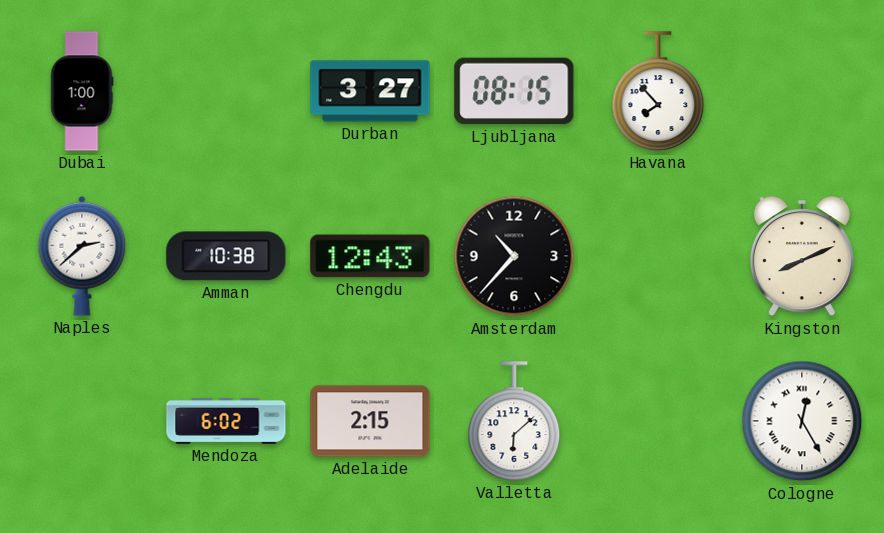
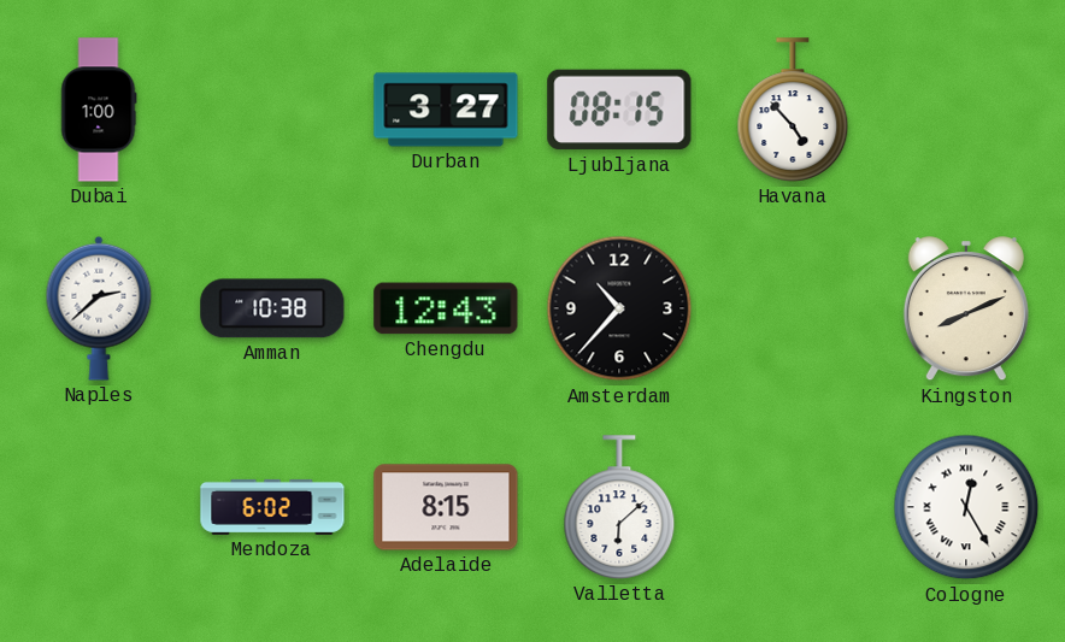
Havana: 7:53 -> 4:53
Adelaide: 2:15 -> 8:15
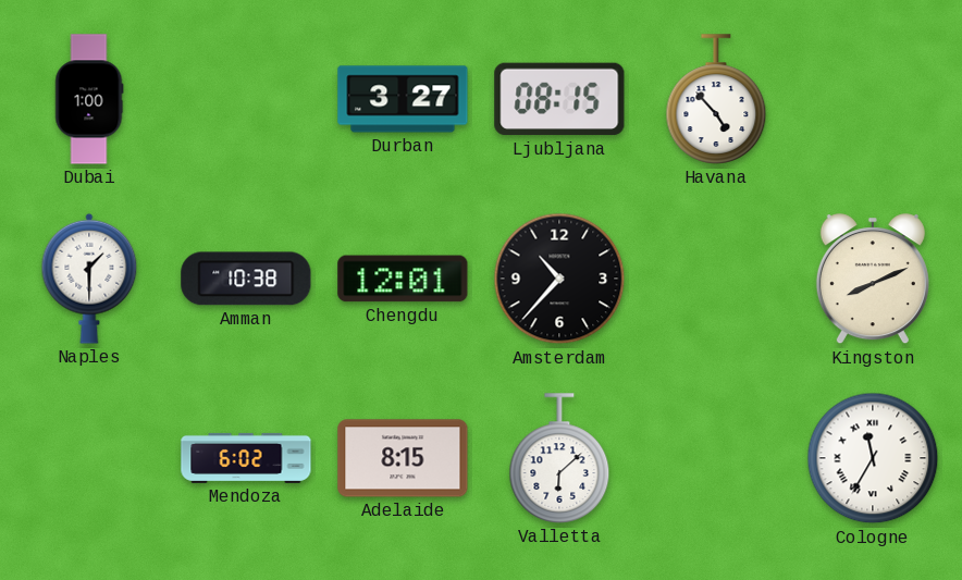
Naples: 2:38 -> 1:30
Chengdu: 12:43 -> 12:01
Cologne: 12:25 -> 11:35
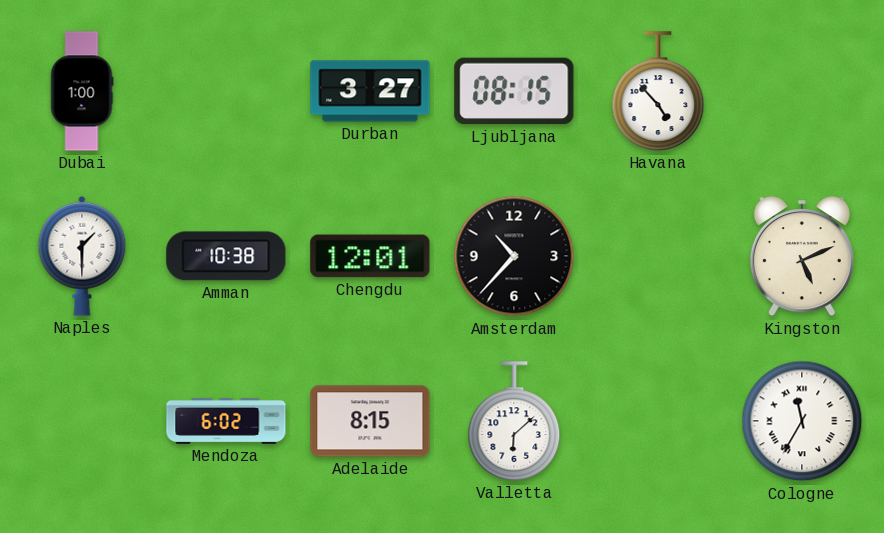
Kingston: 8:11 -> 5:11
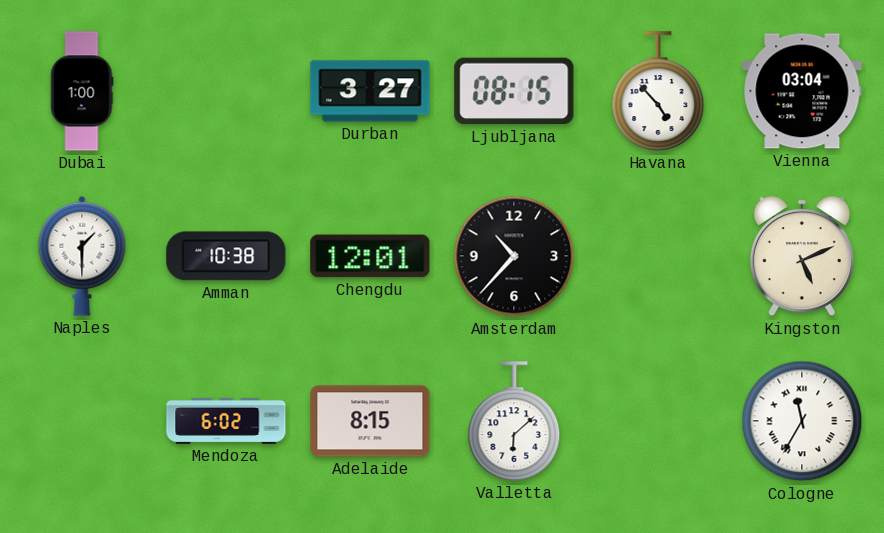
Vienna: none -> 03:04
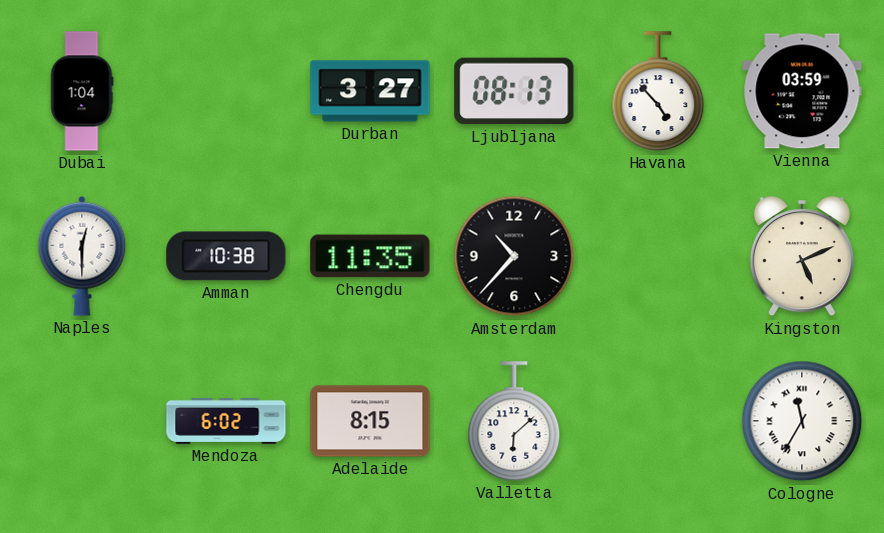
Dubai: 1:00 -> 1:04
Ljubljana: 08:15 -> 08:13
Vienna: 03:04 -> 03:59
Naples: 1:30 -> 12:30
Chengdu: 12:01 -> 11:35
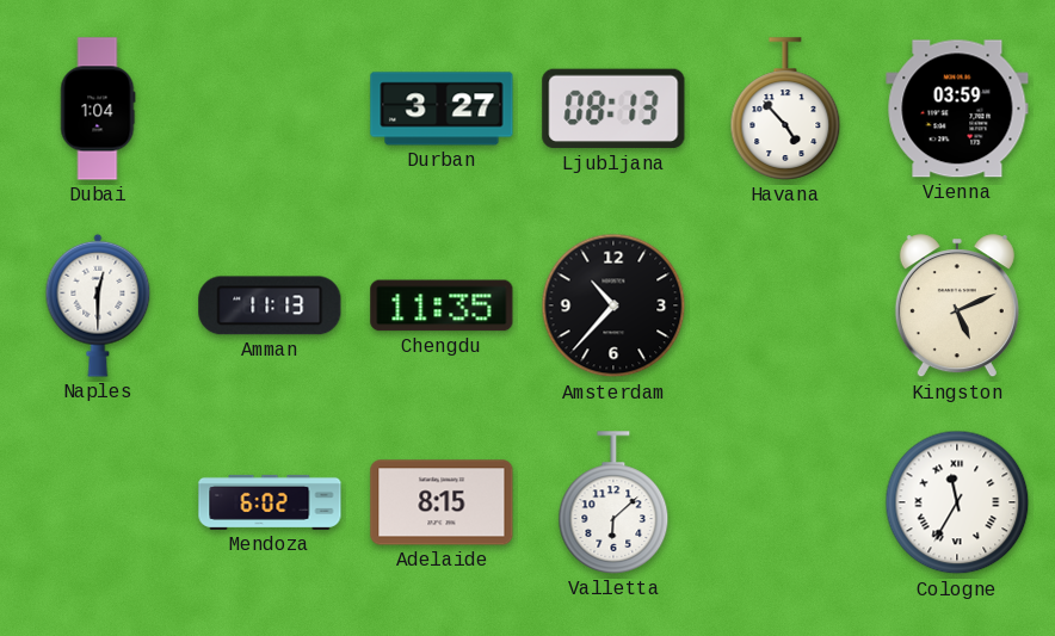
Amman: 10:38 -> 11:13
